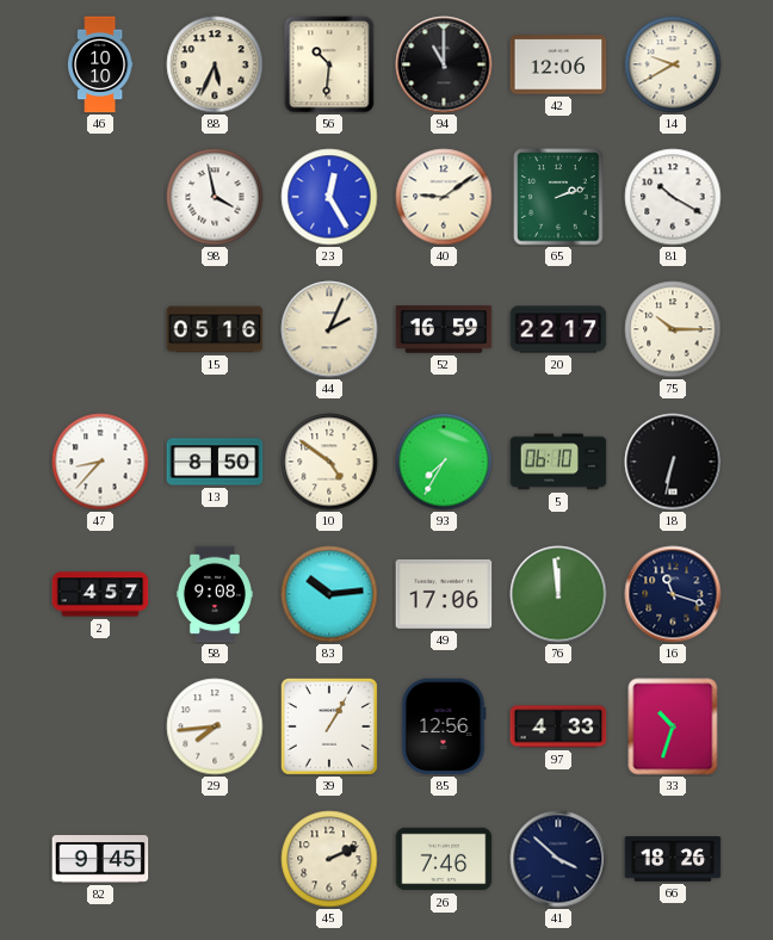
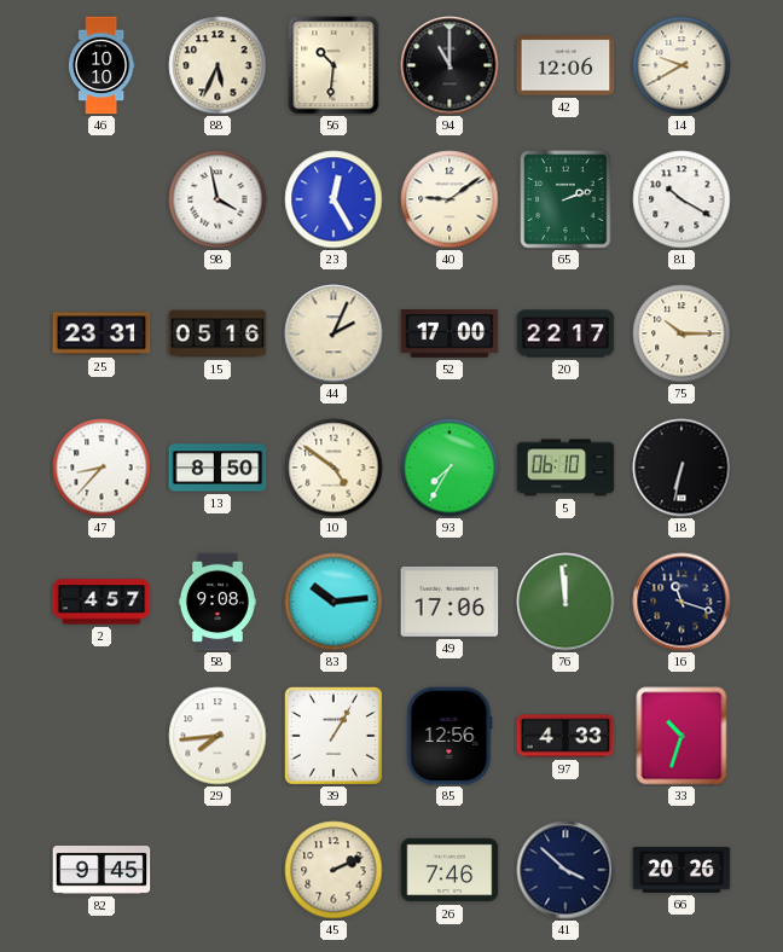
25: none -> 23:31
52: 16:59 -> 17:00
66: 18:26 -> 20:26
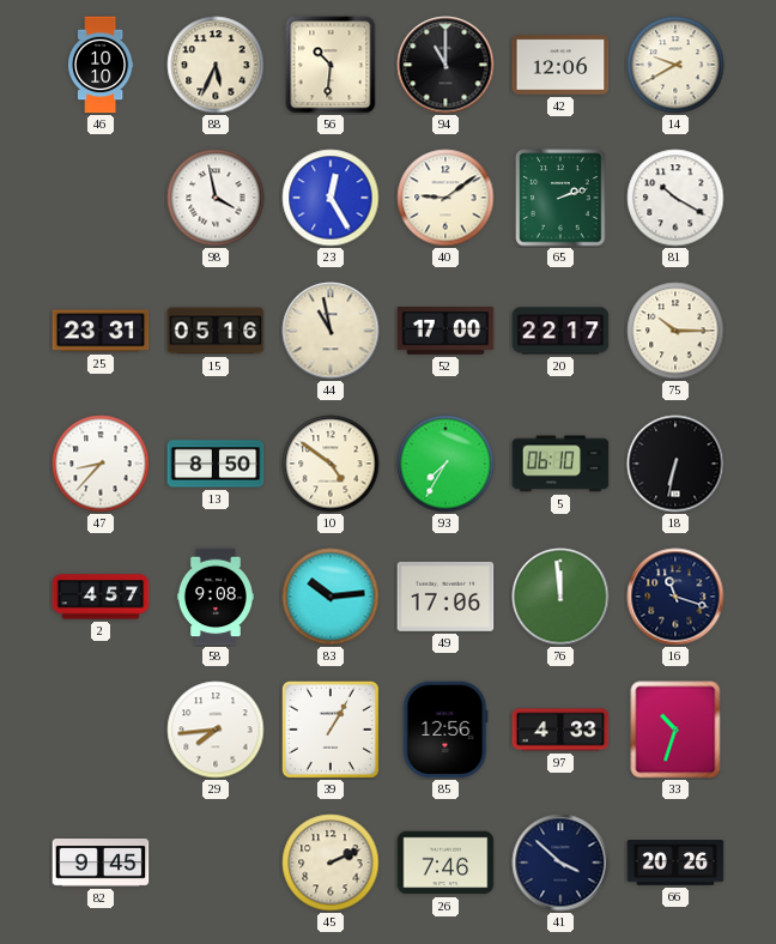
44: 2:04 -> 10:58
